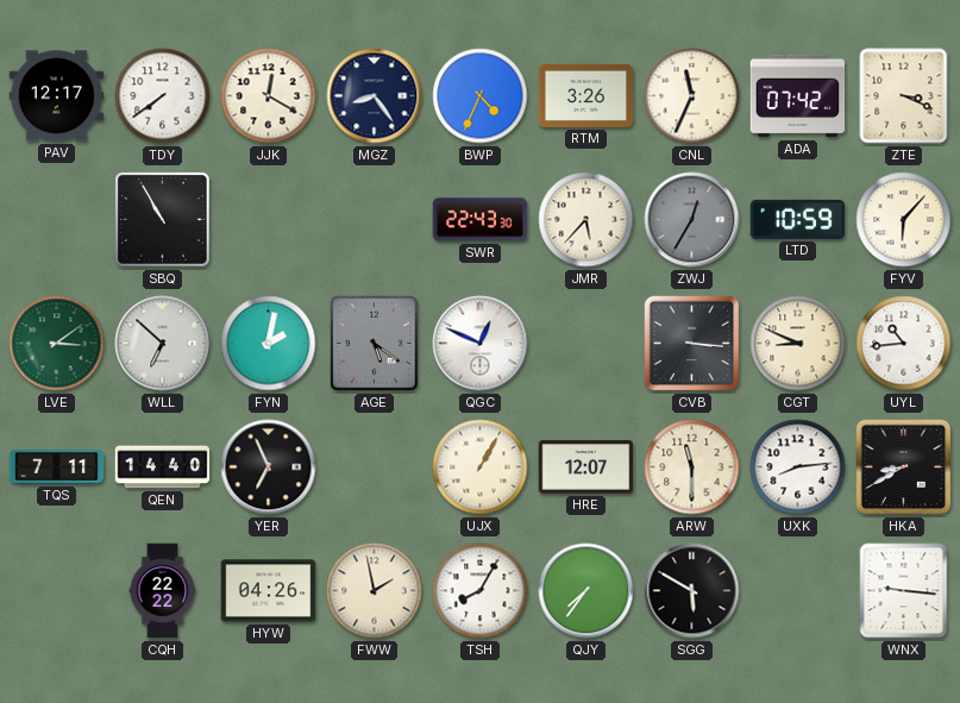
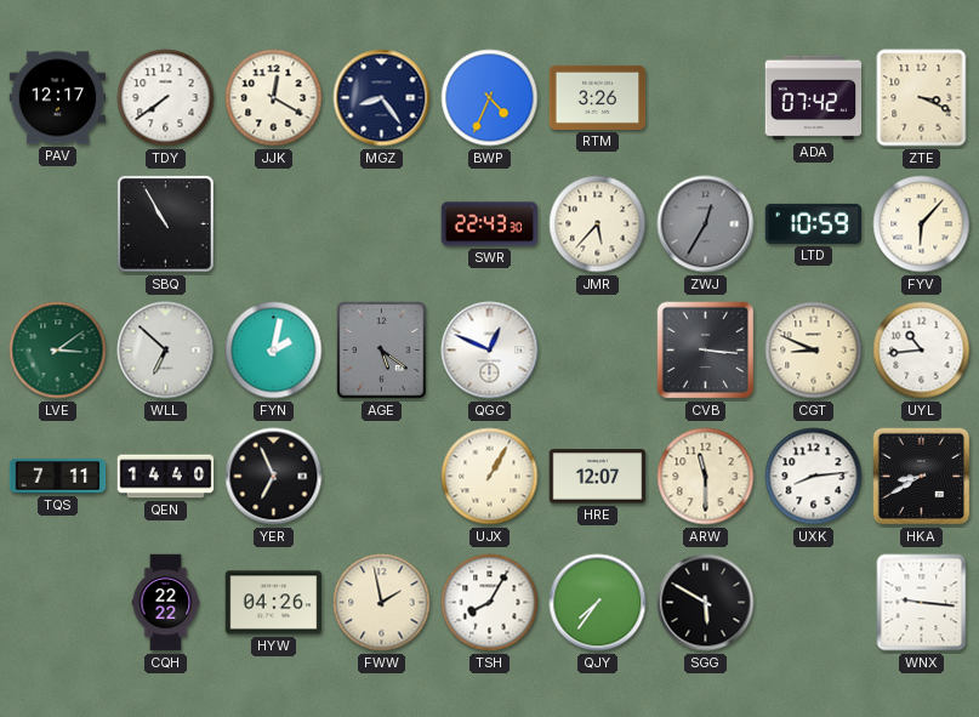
CNL: 11:34 -> none
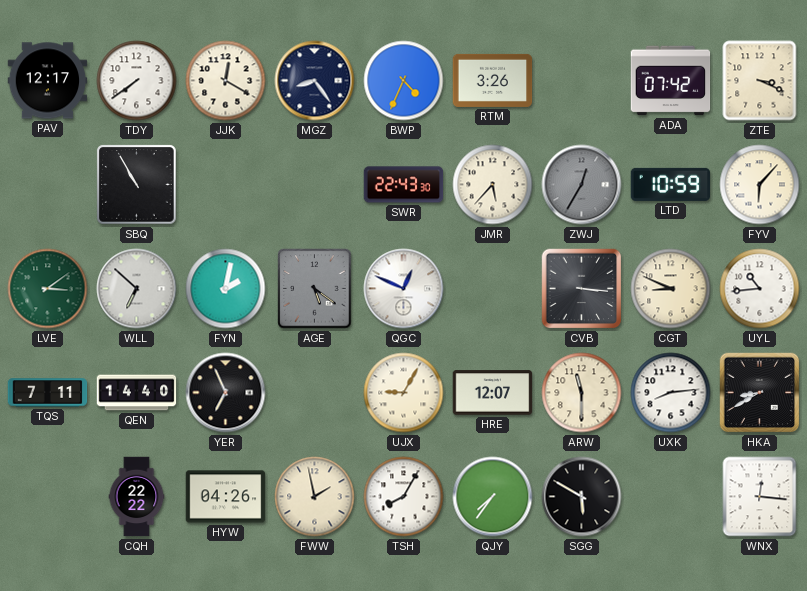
UJX: 1:05 -> 9:05
WNX: 9:16 -> 12:16
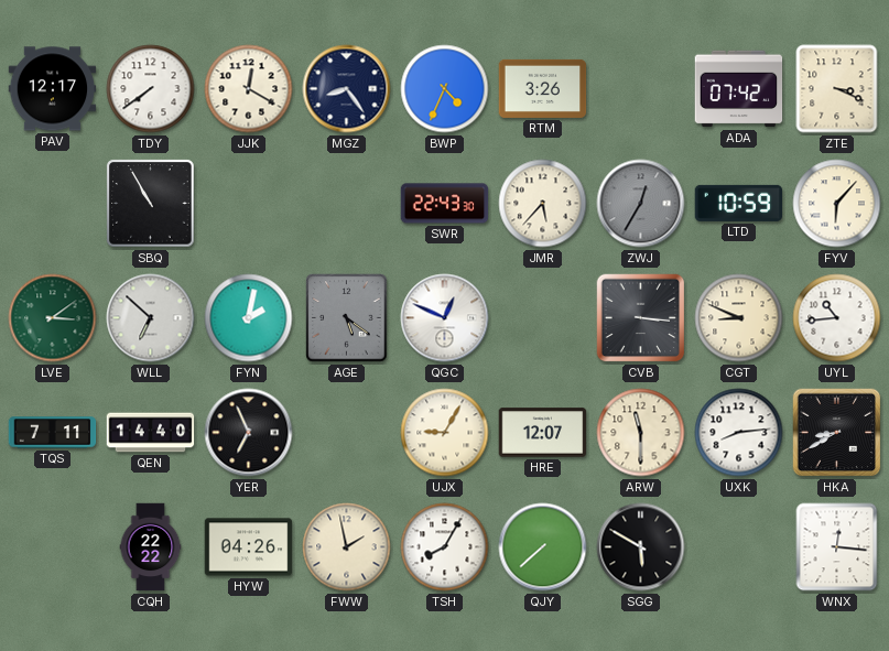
QJY: 7:36 -> 7:38
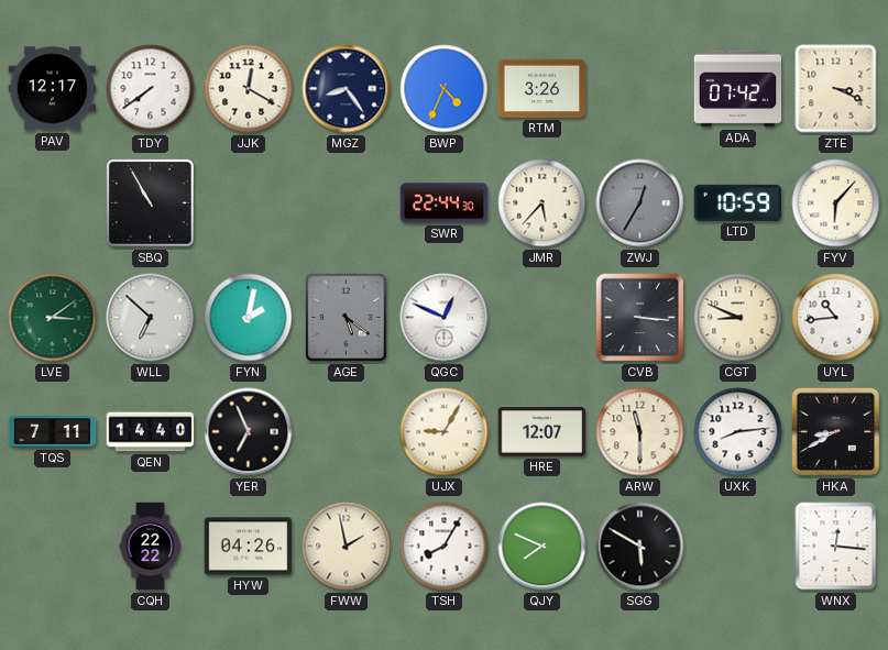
SWR: 22:43 -> 22:44
QJY: 7:38 -> 7:49
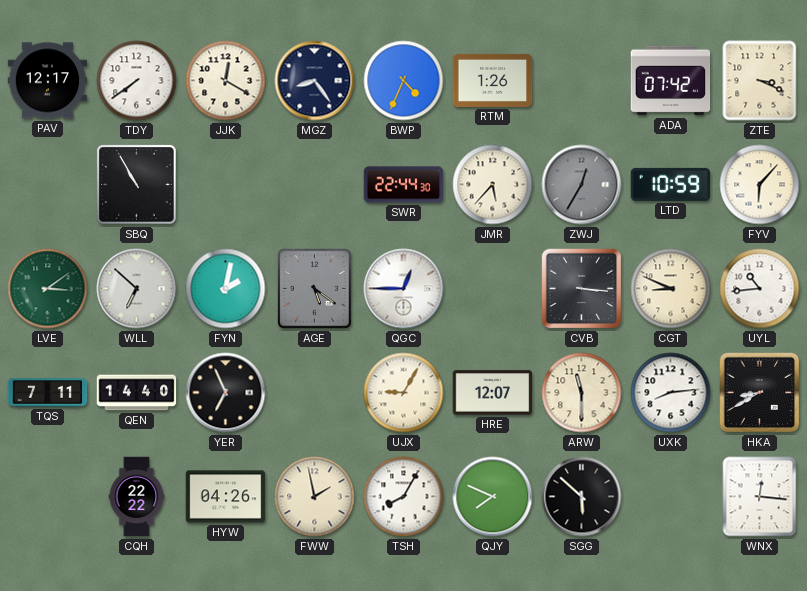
RTM: 3:26 -> 1:26
QGC: 12:49 -> 12:45
SGG: 5:50 -> 5:52
